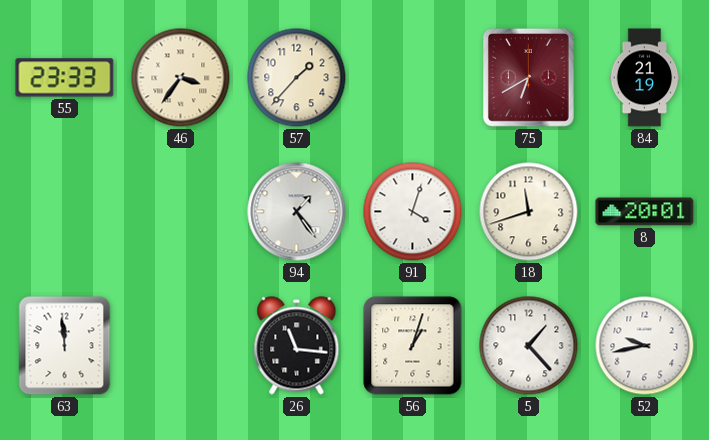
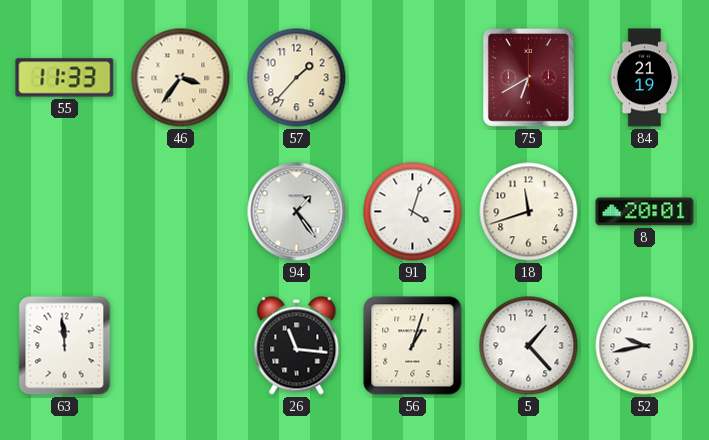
55: 23:33 -> 11:33
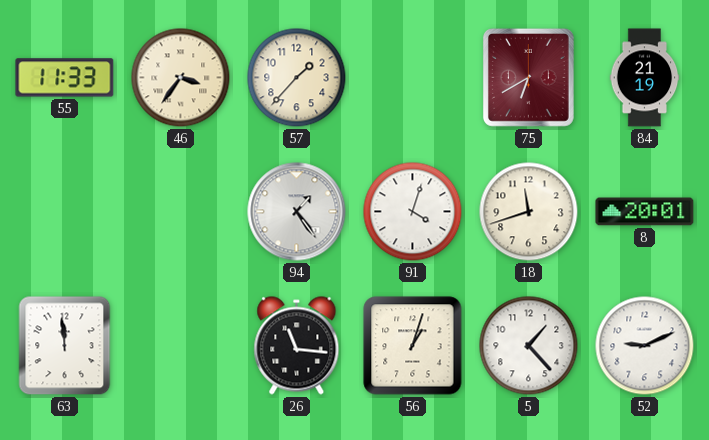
52: 9:43 -> 9:11
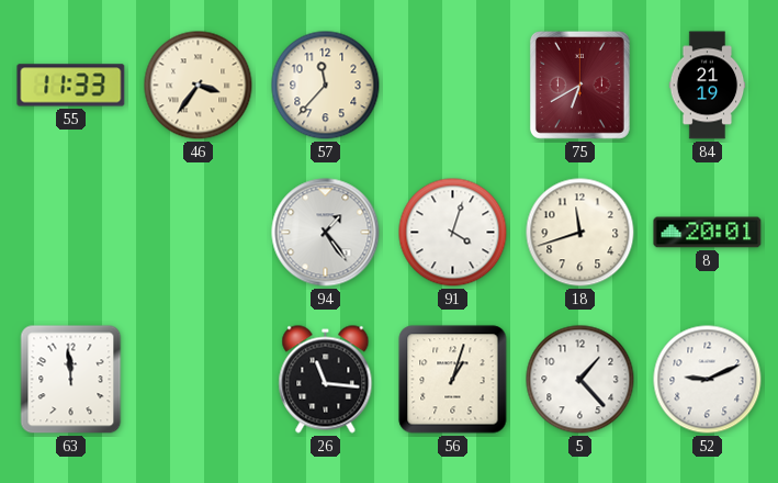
57: 1:37 -> 11:37
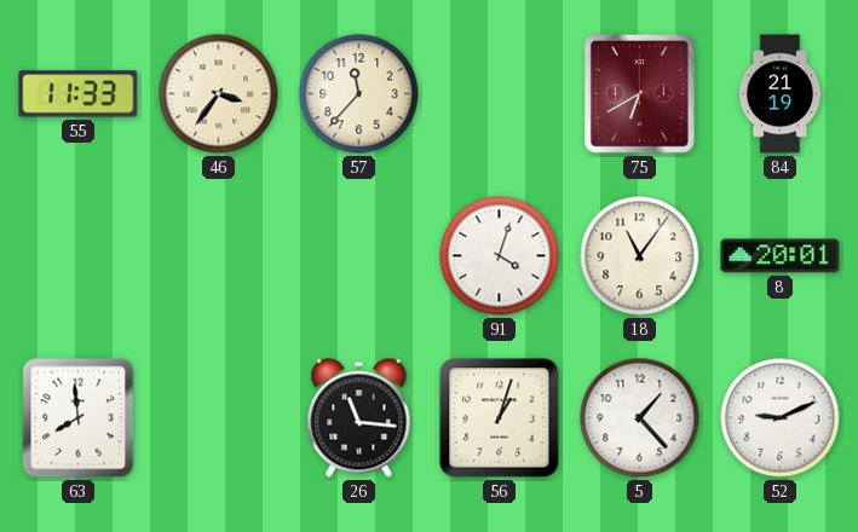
94: 1:24 -> none
18: 11:42 -> 11:06
63: 11:59 -> 7:59
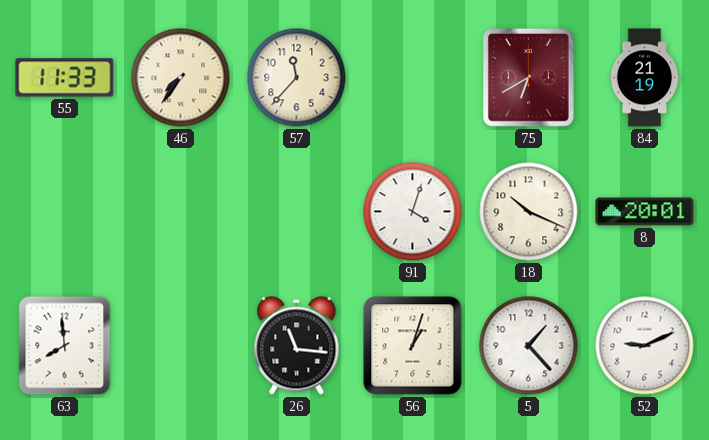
46: 3:36 -> 7:36
18: 11:06 -> 10:19
